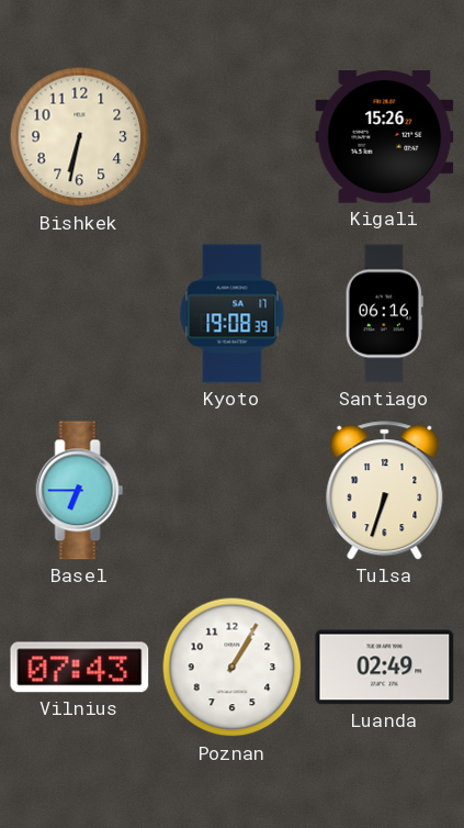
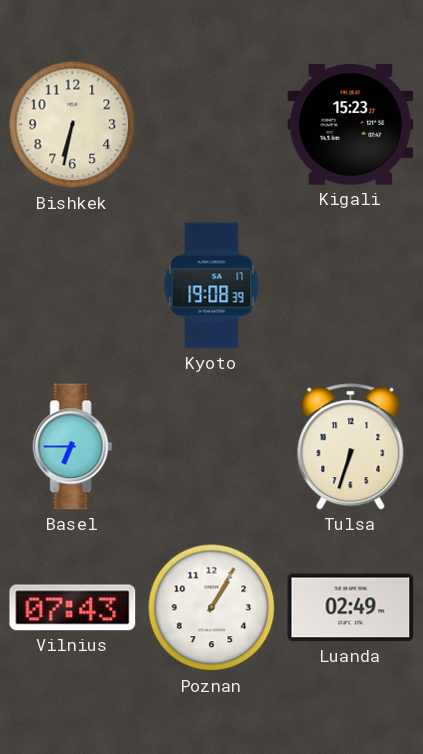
Kigali: 15:26 -> 15:23
Santiago: 06:16 -> none
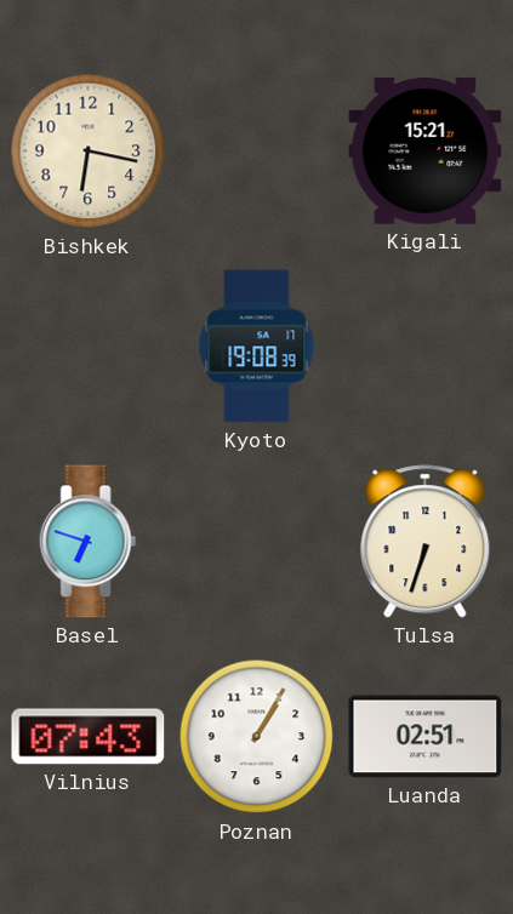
Bishkek: 6:32 -> 6:17
Kigali: 15:23 -> 15:21
Basel: 6:45 -> 6:48
Luanda: 02:49 -> 02:51
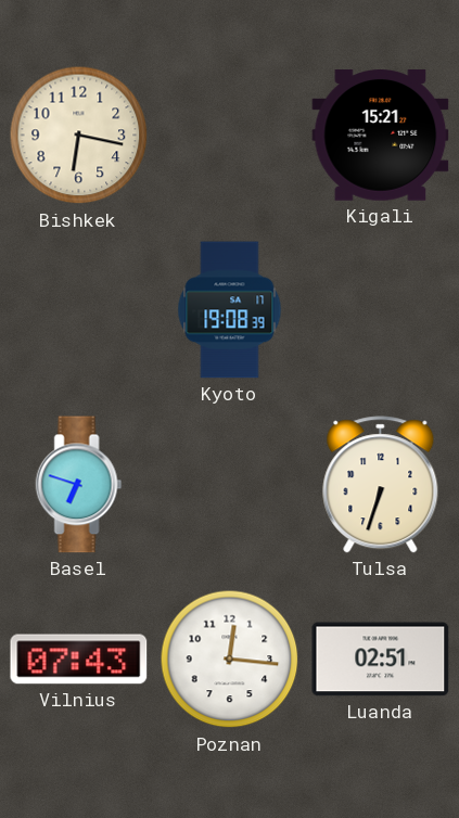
Poznan: 1:05 -> 12:16
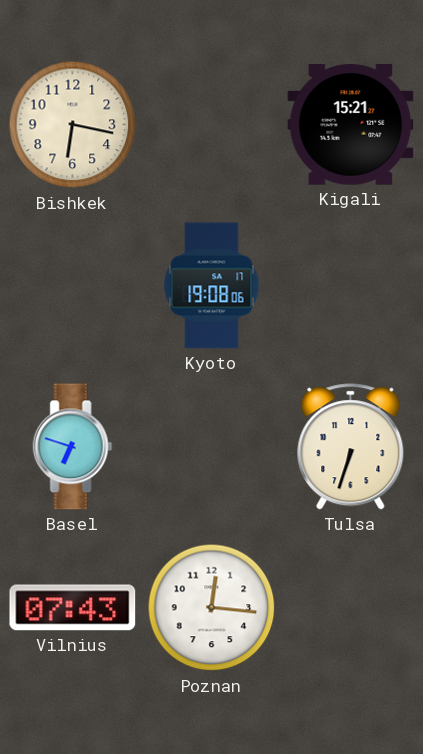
Kyoto: 19:08:39 -> 19:08:06
Luanda: 02:51 -> none
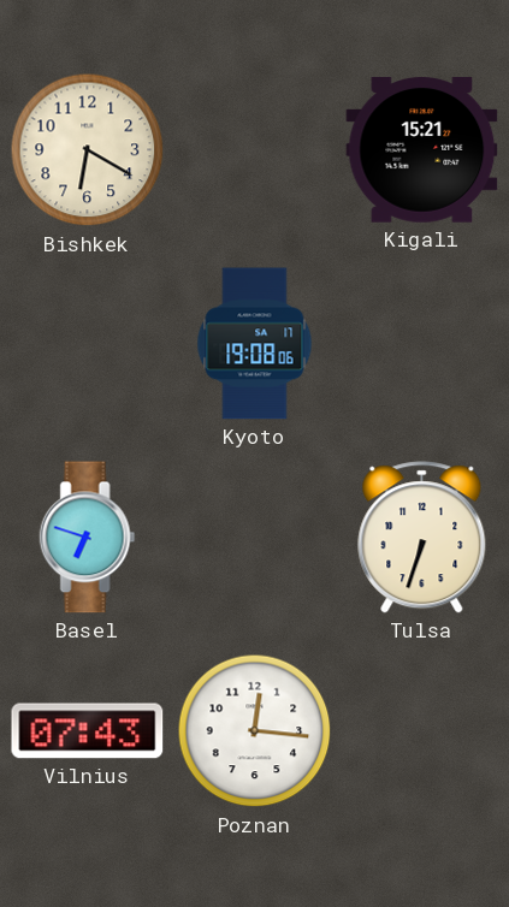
Bishkek: 6:17 -> 6:20
